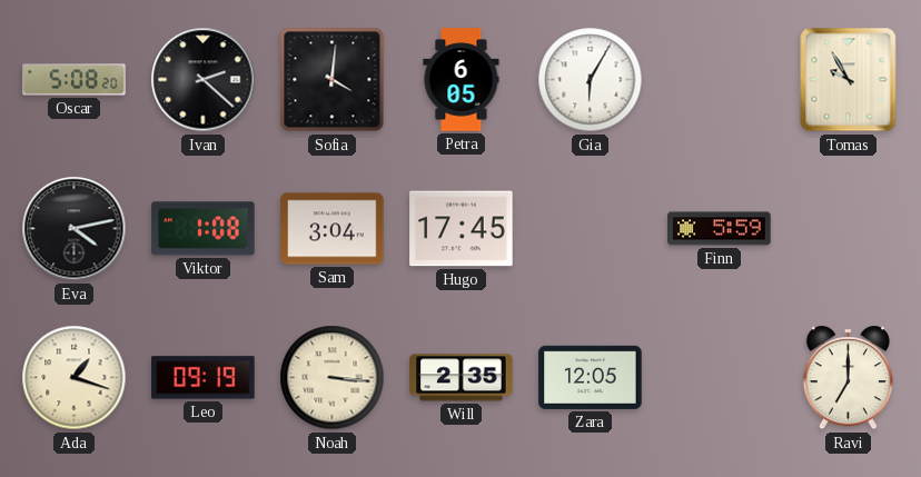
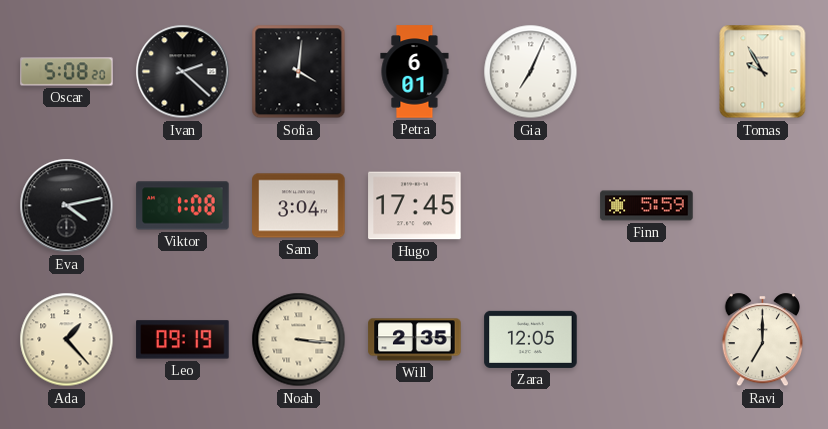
Petra: 6:05 -> 6:01
Gia: 6:05 -> 7:04
Ada: 1:18 -> 1:23
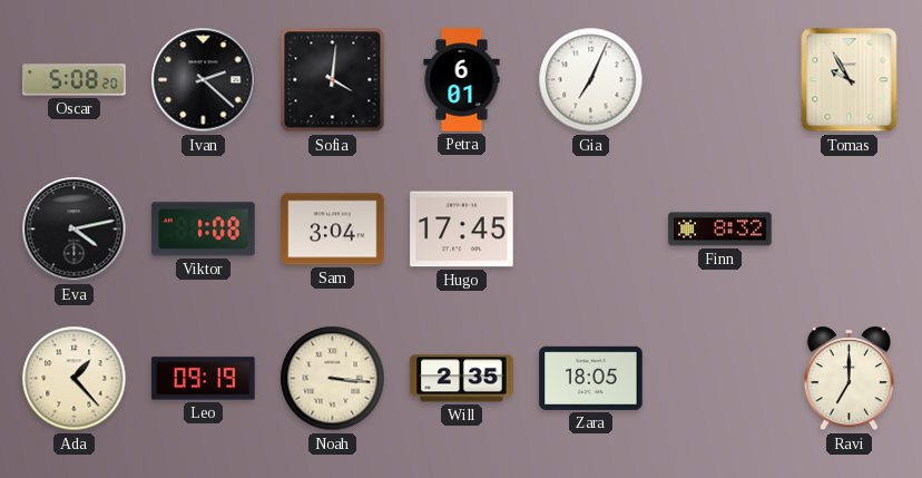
Finn: 5:59 -> 8:32
Zara: 12:05 -> 18:05
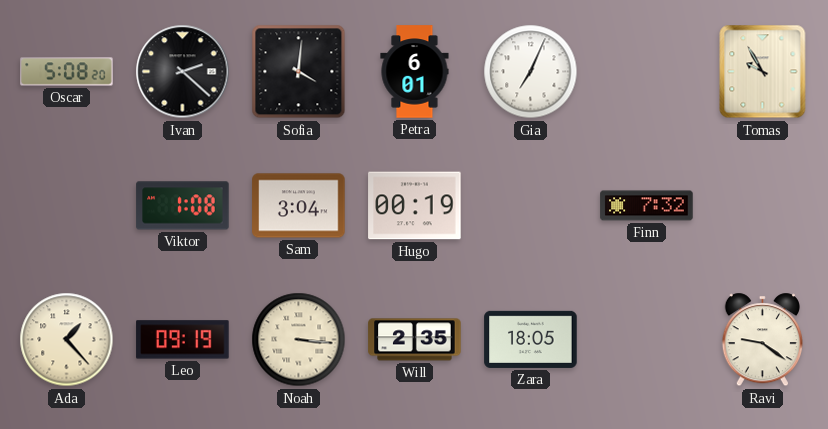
Eva: 4:13 -> none
Hugo: 17:45 -> 00:19
Finn: 8:32 -> 7:32
Ravi: 7:00 -> 9:21
